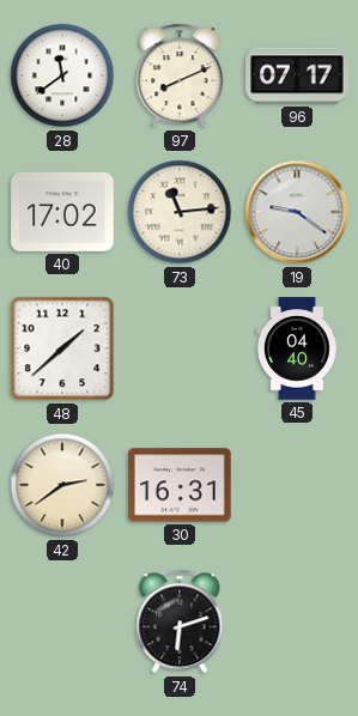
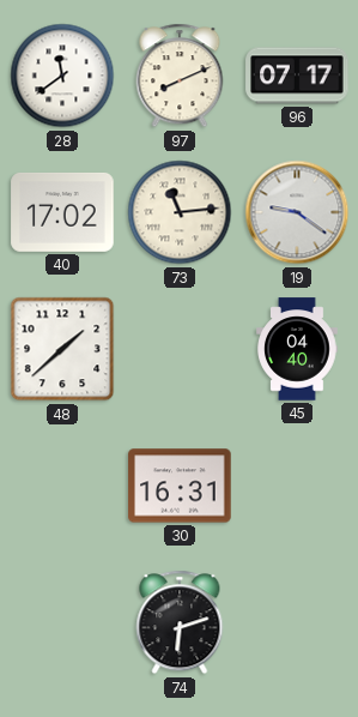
42: 2:39 -> none
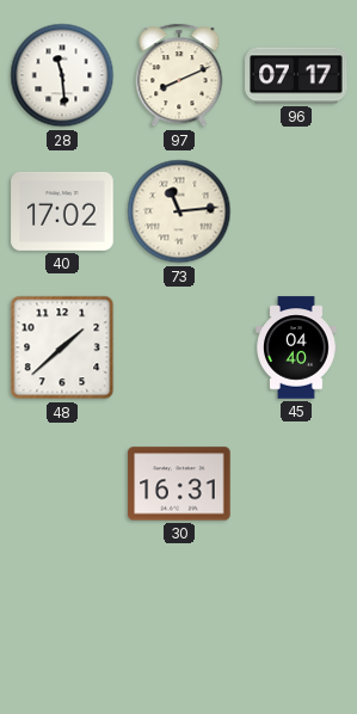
28: 11:39 -> 11:29
19: 9:21 -> none
74: 6:12 -> none
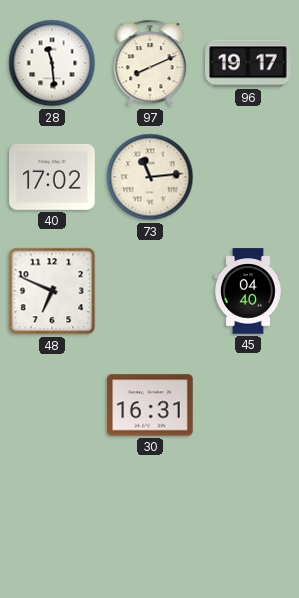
96: 07:17 -> 19:17
48: 1:38 -> 6:49
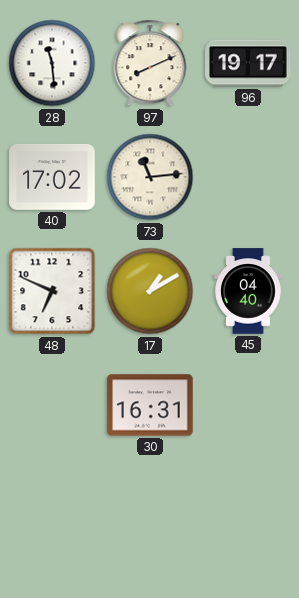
17: none -> 1:10
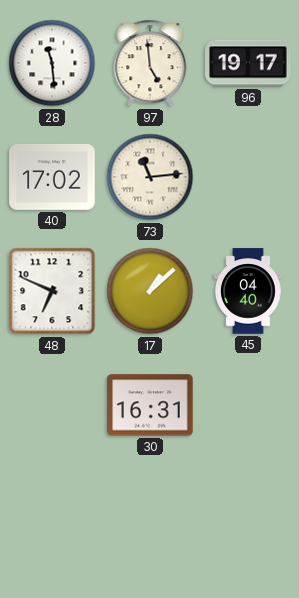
97: 8:11 -> 4:59
17: 1:10 -> 1:08
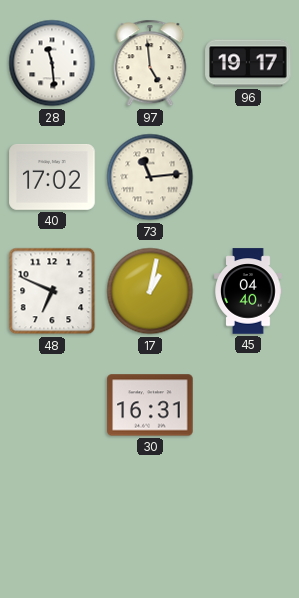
17: 1:08 -> 1:02
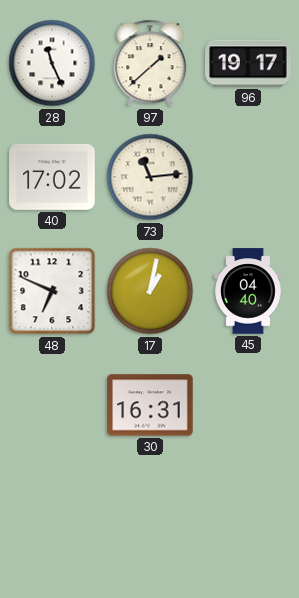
28: 11:29 -> 11:26
97: 4:59 -> 1:38
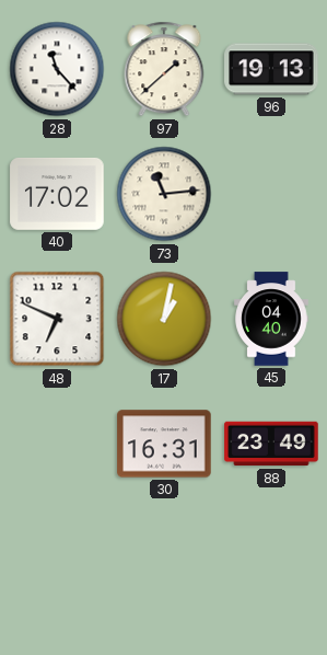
28: 11:26 -> 11:23
96: 19:17 -> 19:13
88: none -> 23:49
